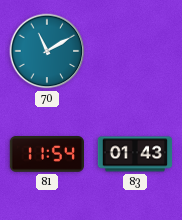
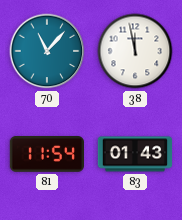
70: 11:10 -> 11:07
38: none -> 11:58
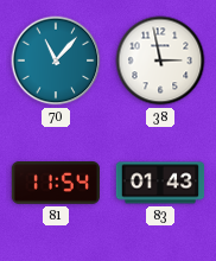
38: 11:58 -> 2:58
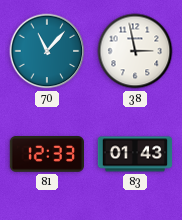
81: 11:54 -> 12:33
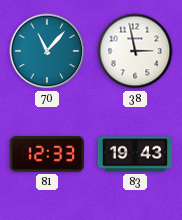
83: 01:43 -> 19:43
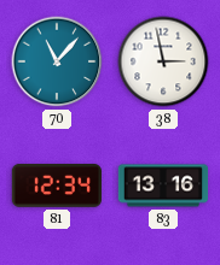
81: 12:33 -> 12:34
83: 19:43 -> 13:16
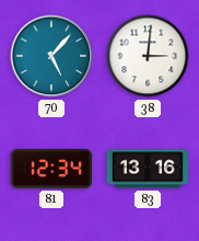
70: 11:07 -> 5:07
38: 2:58 -> 3:01
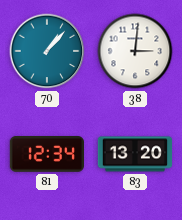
70: 5:07 -> 1:07
83: 13:16 -> 13:20
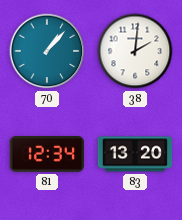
38: 3:01 -> 2:01
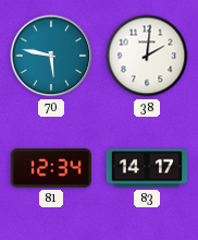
70: 1:07 -> 5:47
83: 13:20 -> 14:17
